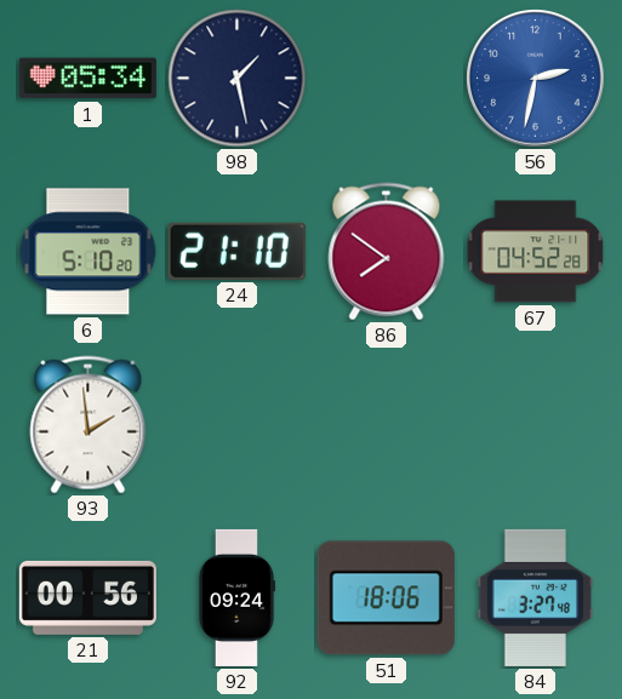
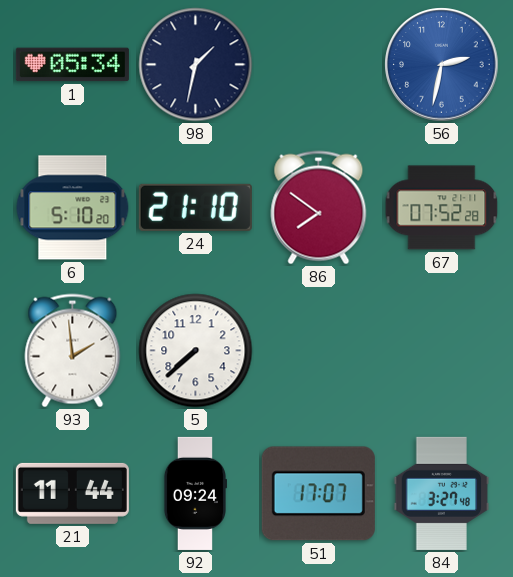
98: 1:28 -> 1:32
67: 04:52 -> 07:52
5: none -> 7:38
21: 00:56 -> 11:44
51: 18:06 -> 17:07
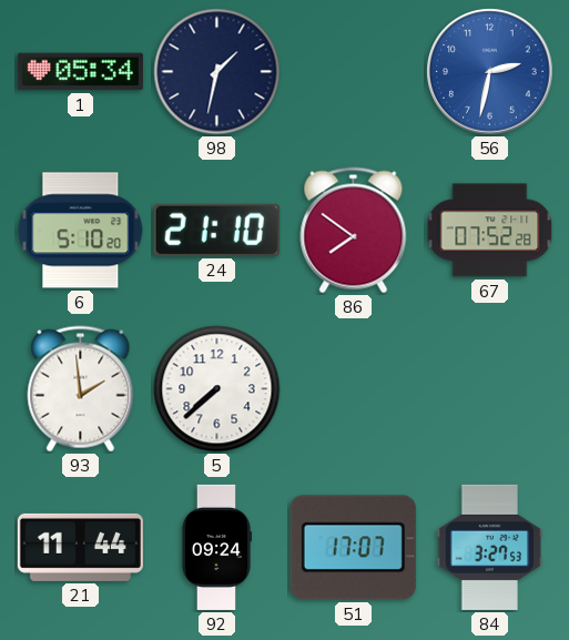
84: 3:27:48 -> 3:27:53
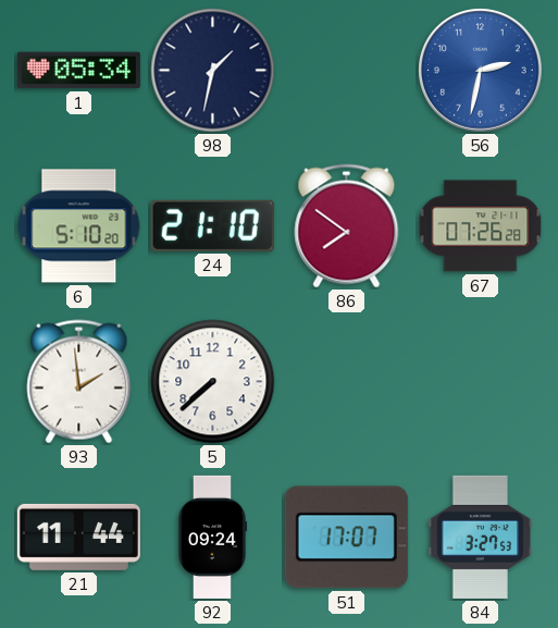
67: 07:52 -> 07:26
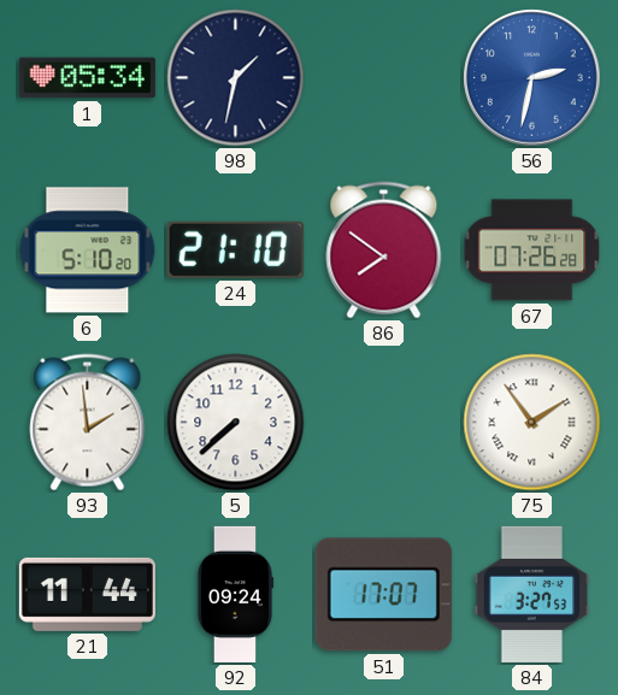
75: none -> 1:54
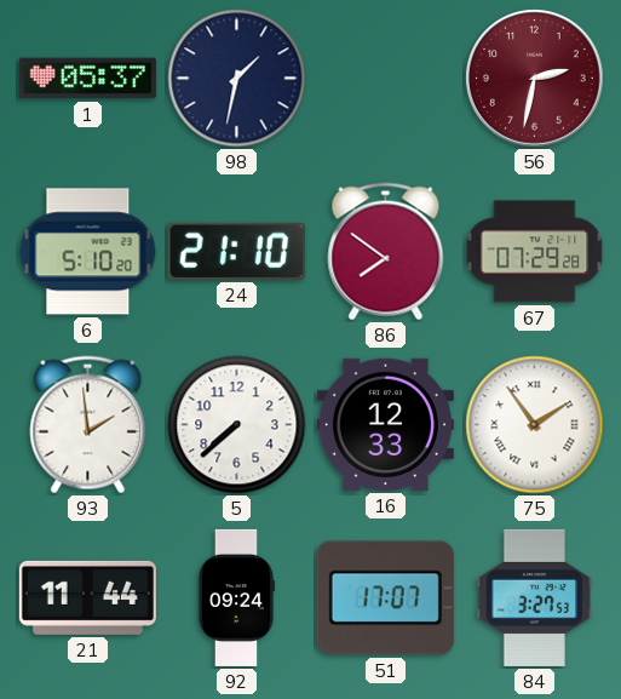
1: 05:34 -> 05:37
56 dial: blue -> burgundy
67: 07:26 -> 07:29
16: none -> 12:33
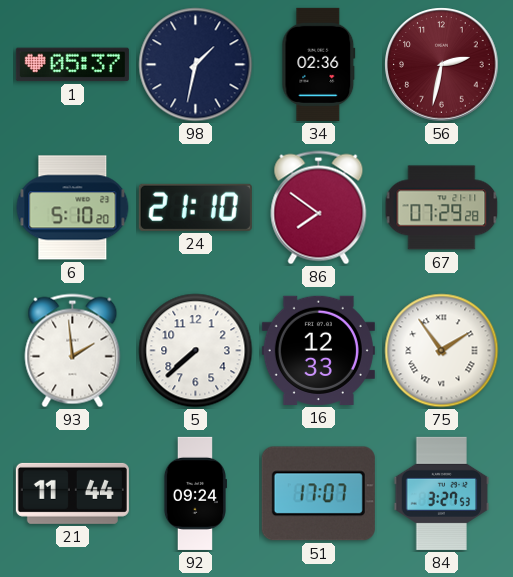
34: none -> 02:36
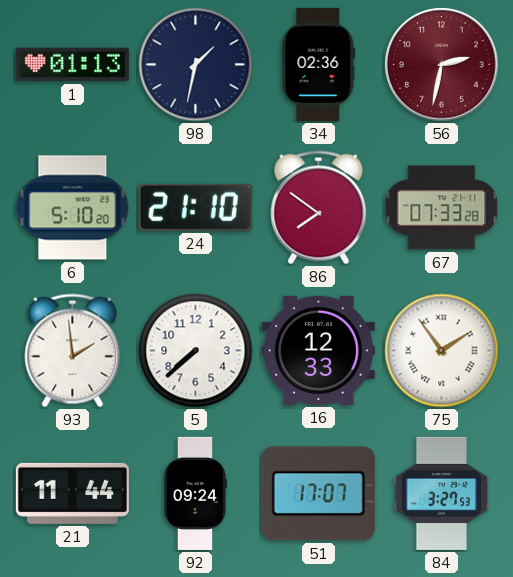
1: 05:37 -> 01:13
67: 07:29 -> 07:33
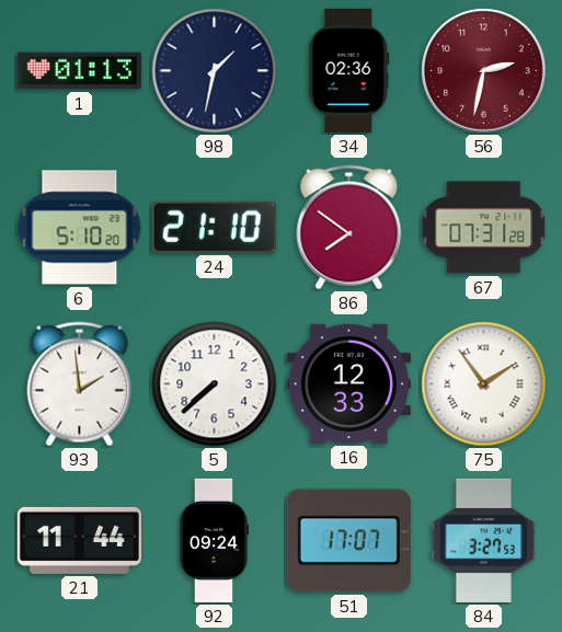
67: 07:33 -> 07:31
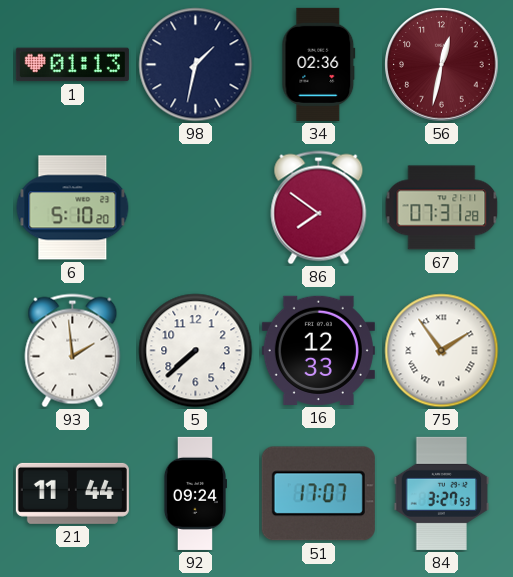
56: 2:32 -> 12:32
24: 21:10 -> none
